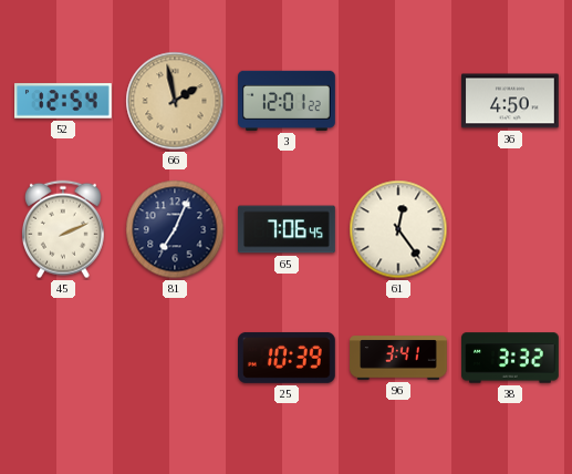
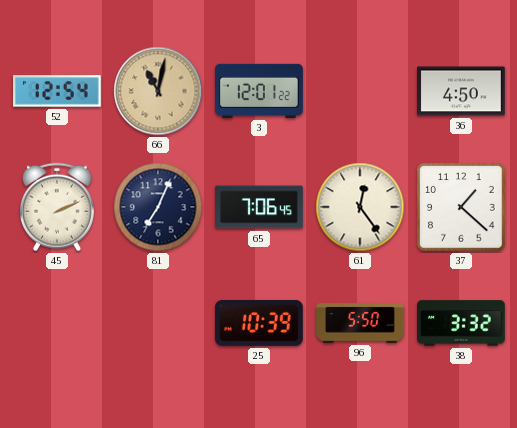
66: 1:58 -> 11:02
37: none -> 1:22
96: 3:41 -> 5:50
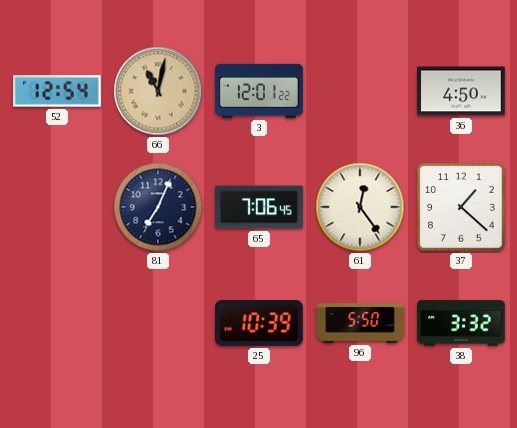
45: 2:11 -> none
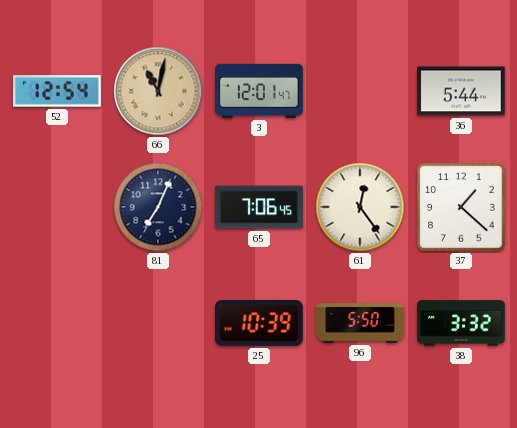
3: 12:01:22 -> 12:01:47
36: 4:50 -> 5:44
